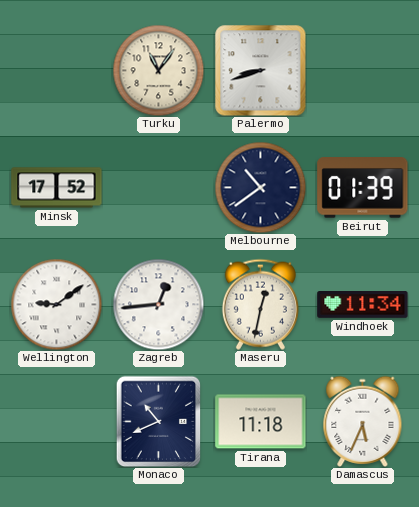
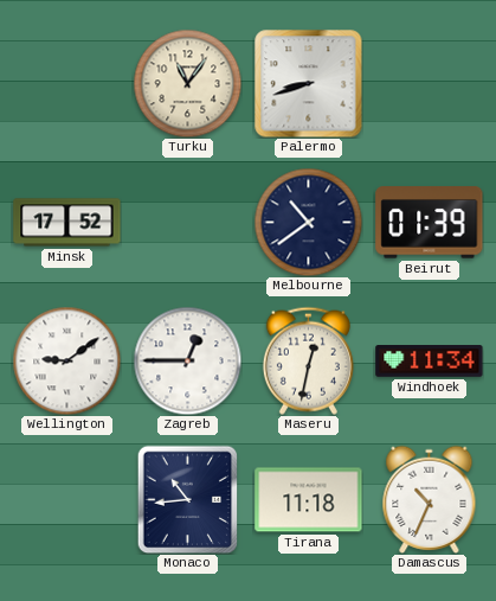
Zagreb: 12:44 -> 12:45
Monaco: 10:41 -> 10:44
Damascus: 5:34 -> 10:34
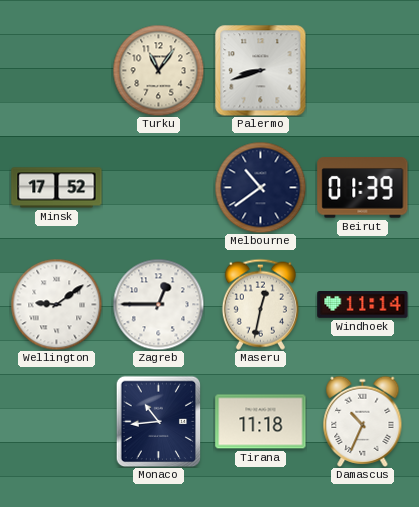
Windhoek: 11:34 -> 11:14
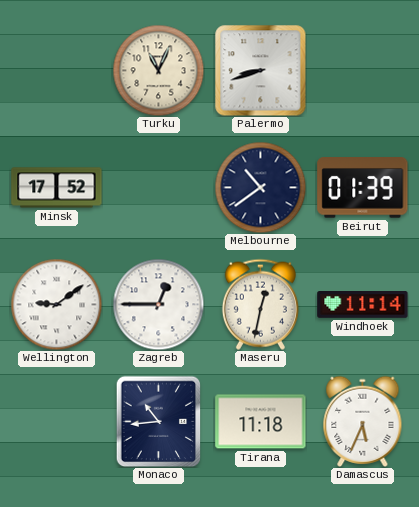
Turku: 11:06 -> 11:04
Damascus: 10:34 -> 5:34
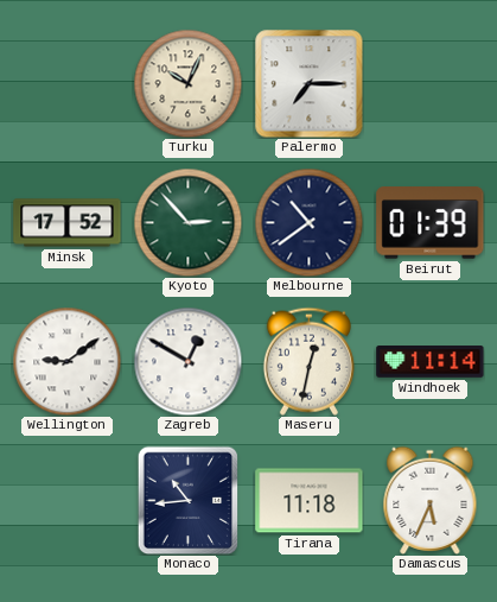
Turku: 11:04 -> 10:04
Palermo: 8:42 -> 7:15
Kyoto: none -> 2:53
Zagreb: 12:45 -> 12:50
